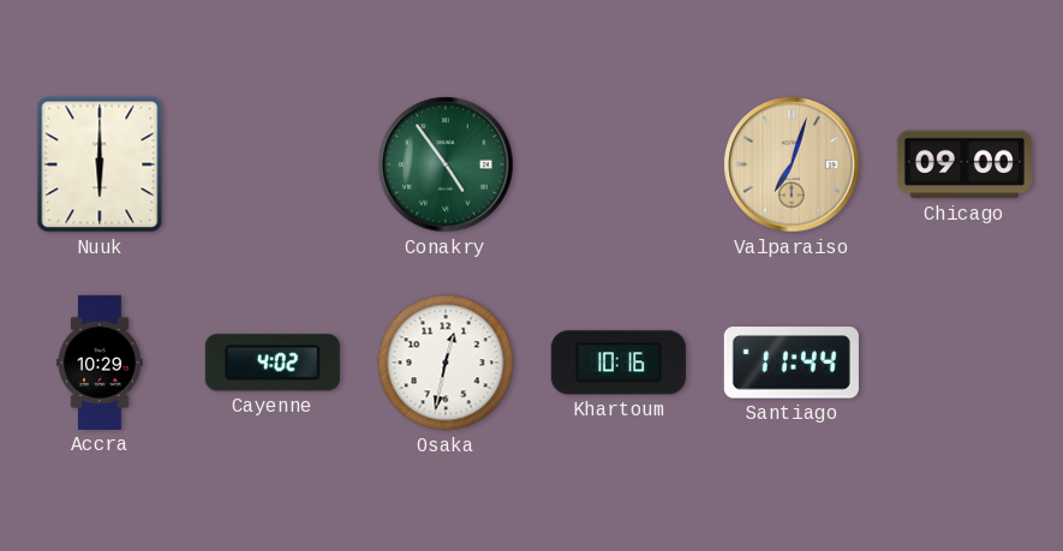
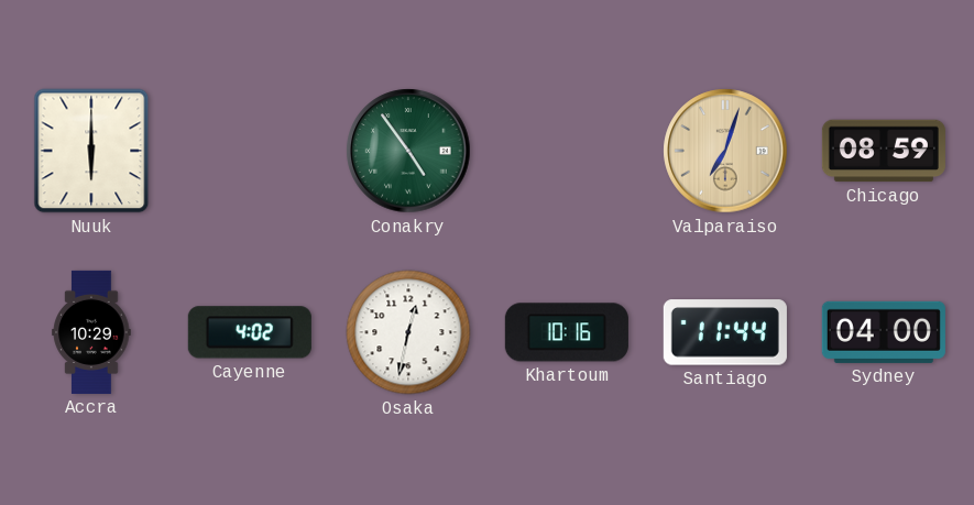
Chicago: 09:00 -> 08:59
Sydney: none -> 04:00
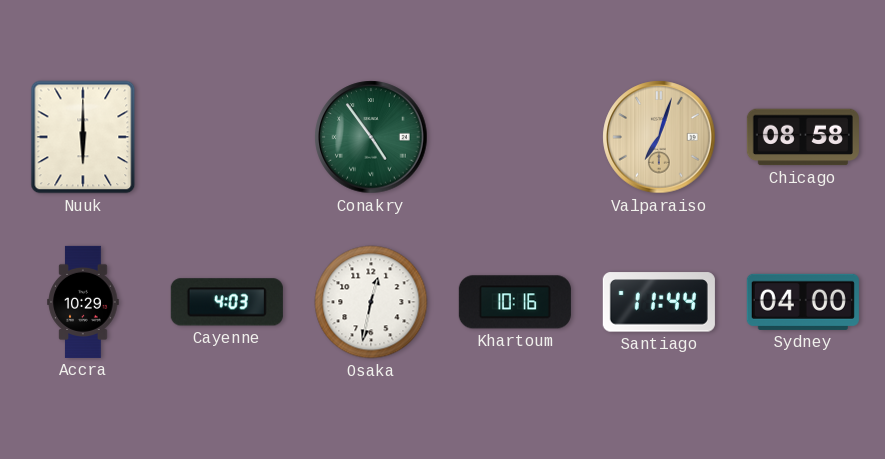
Chicago: 08:59 -> 08:58
Cayenne: 4:02 -> 4:03
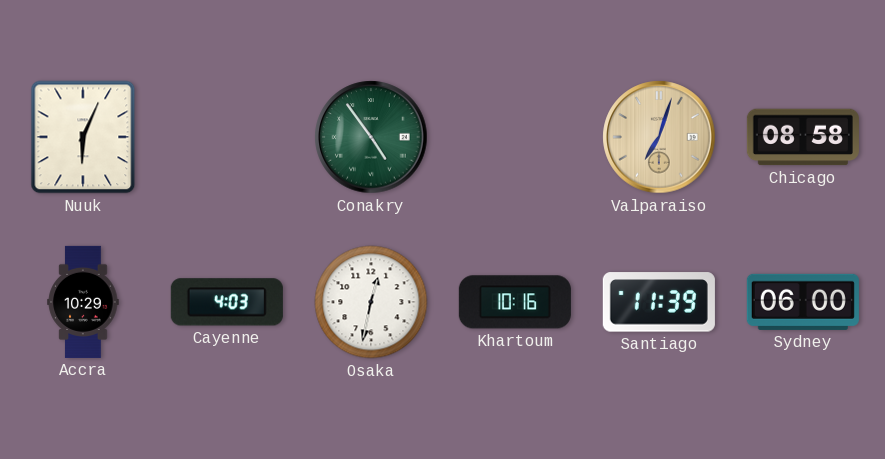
Nuuk: 6:00 -> 6:04
Santiago: 11:44 -> 11:39
Sydney: 04:00 -> 06:00
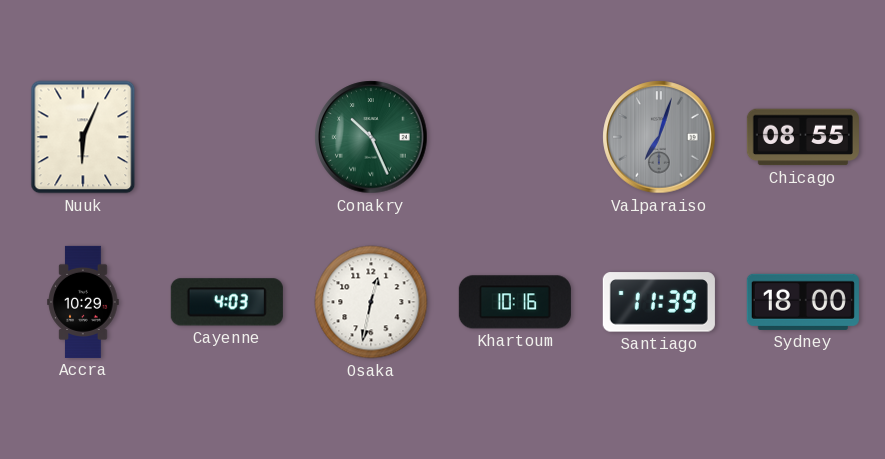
Conakry: 4:54 -> 10:26
Valparaiso dial: champagne -> grey
Chicago: 08:58 -> 08:55
Sydney: 06:00 -> 18:00
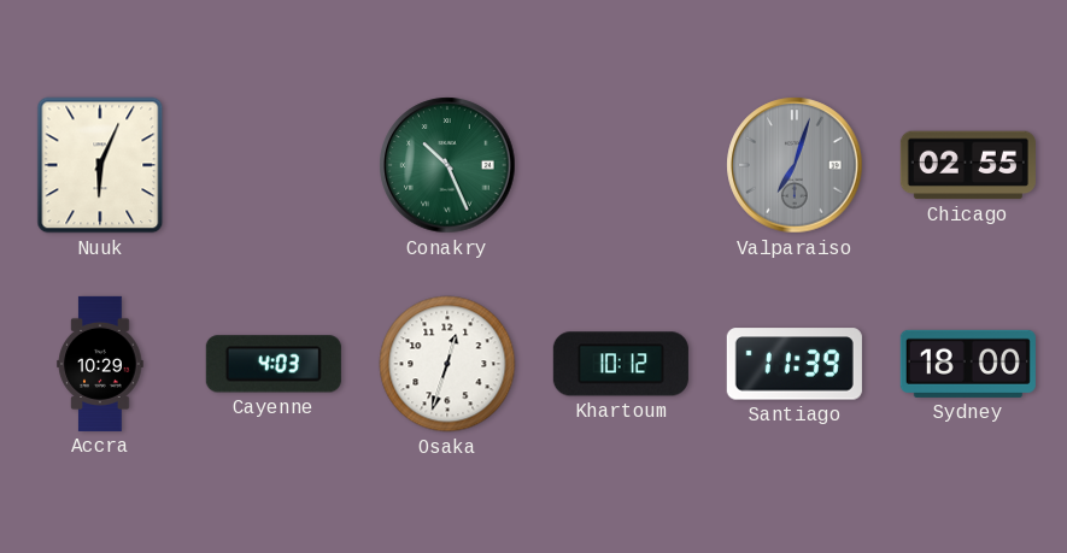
Chicago: 08:55 -> 02:55
Osaka: 12:32 -> 12:33
Khartoum: 10:16 -> 10:12
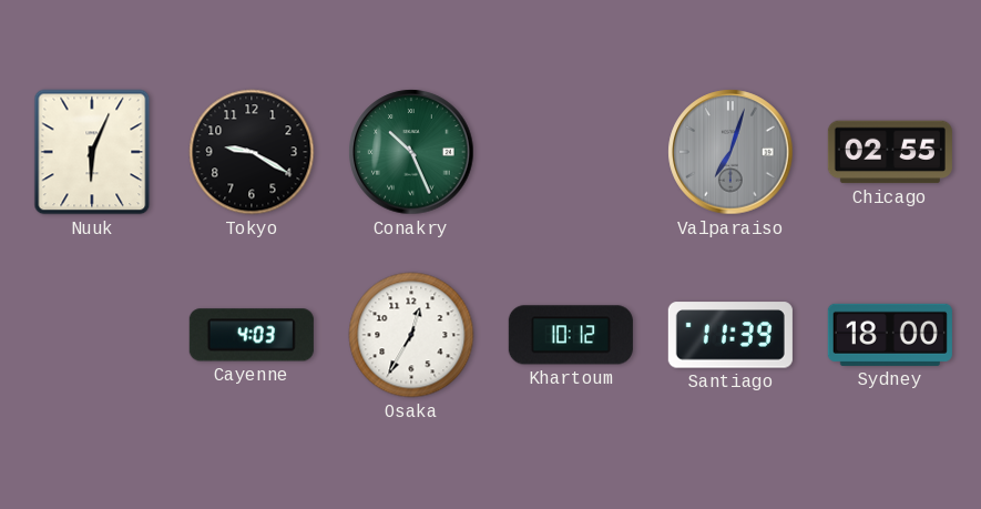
Tokyo: none -> 9:20
Accra: 10:29 -> none
Osaka: 12:33 -> 12:35
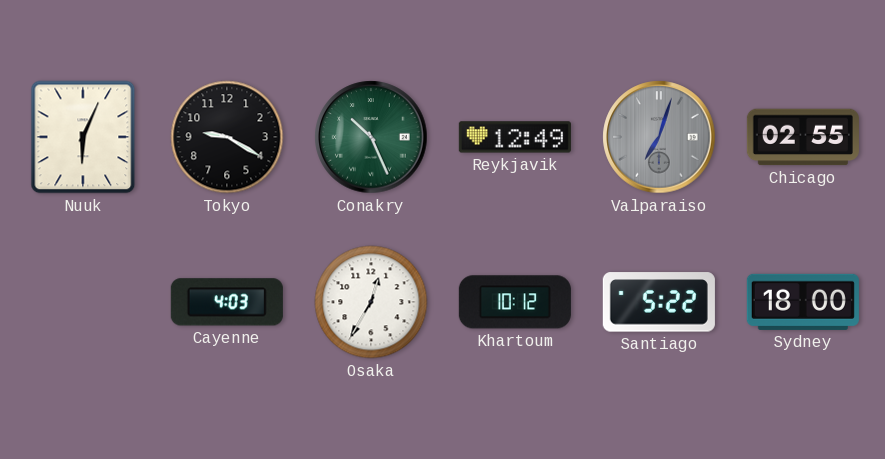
Reykjavik: none -> 12:49
Santiago: 11:39 -> 5:22
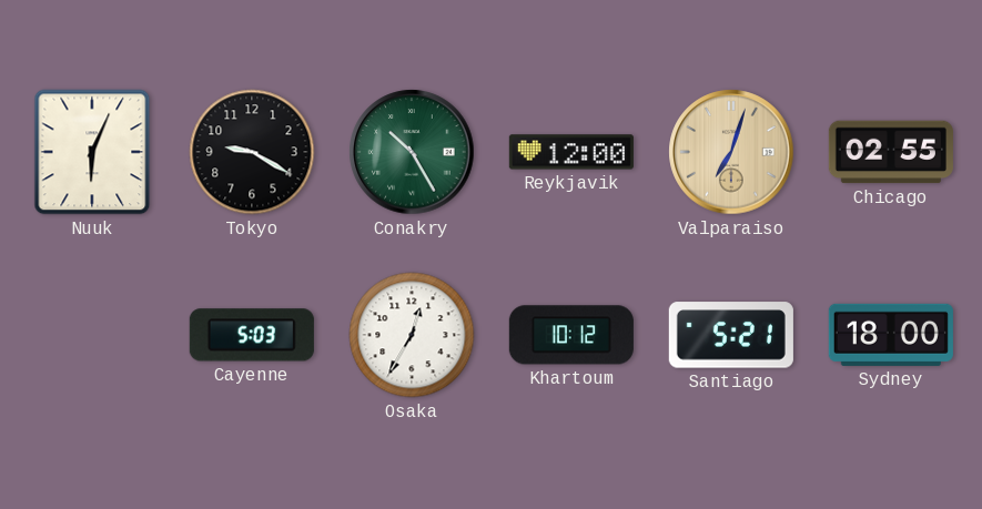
Conakry: 10:26 -> 10:25
Reykjavik: 12:49 -> 12:00
Valparaiso dial: grey -> champagne
Cayenne: 4:03 -> 5:03
Santiago: 5:22 -> 5:21
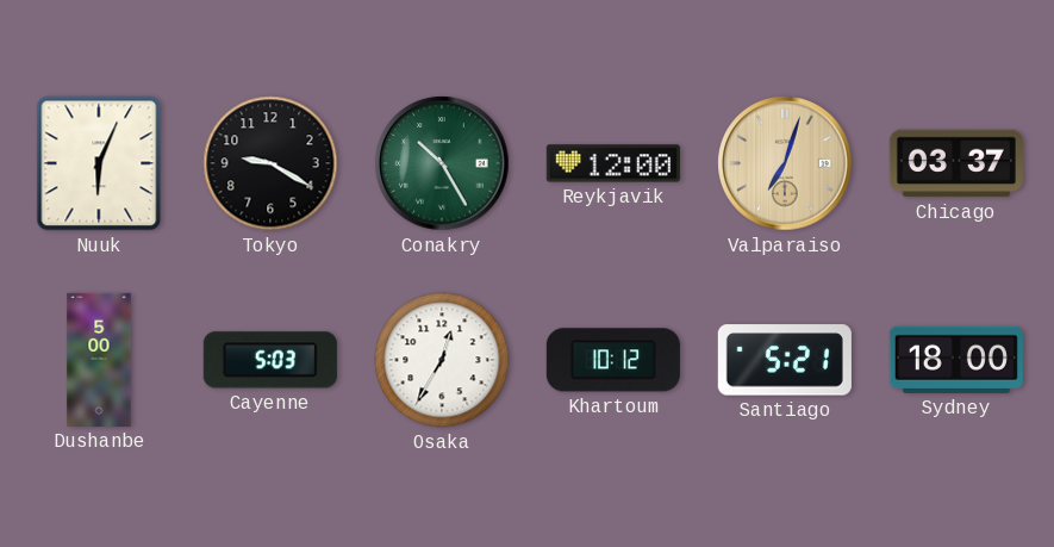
Chicago: 02:55 -> 03:37
Dushanbe: none -> 5:00
